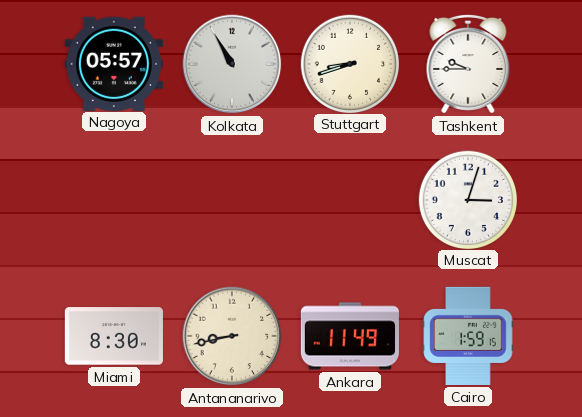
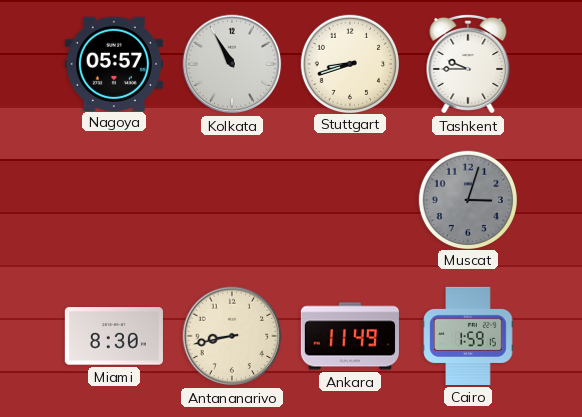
Muscat dial: white -> grey
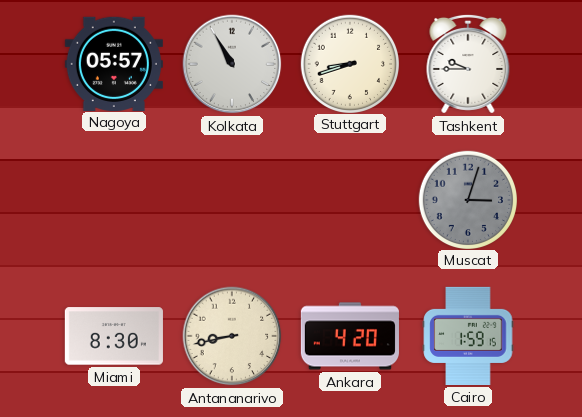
Ankara: 11:49 -> 4:20
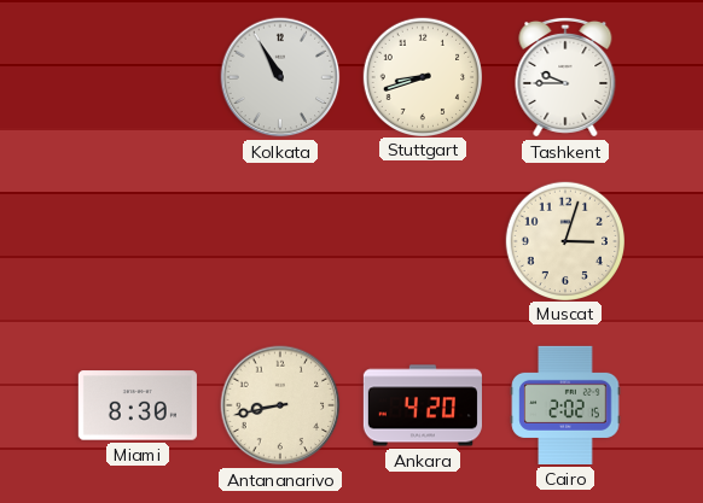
Nagoya: 05:57 -> none
Muscat dial: grey -> cream
Cairo: 1:59 -> 2:02
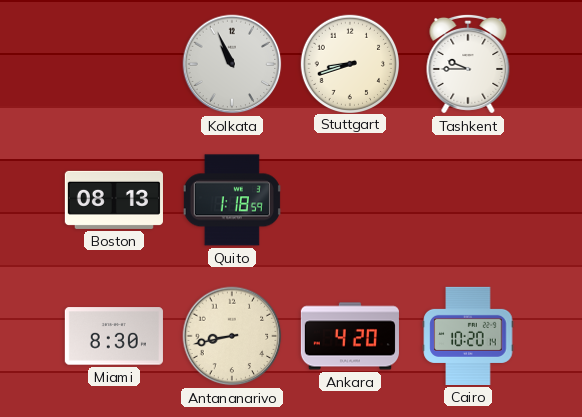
Kolkata: 10:55 -> 10:56
Boston: none -> 08:13
Quito: none -> 1:18
Muscat: 3:03 -> none
Cairo: 2:02 -> 10:20
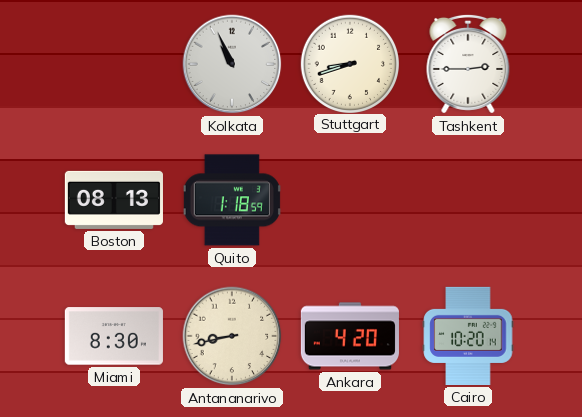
Tashkent: 9:45 -> 2:45
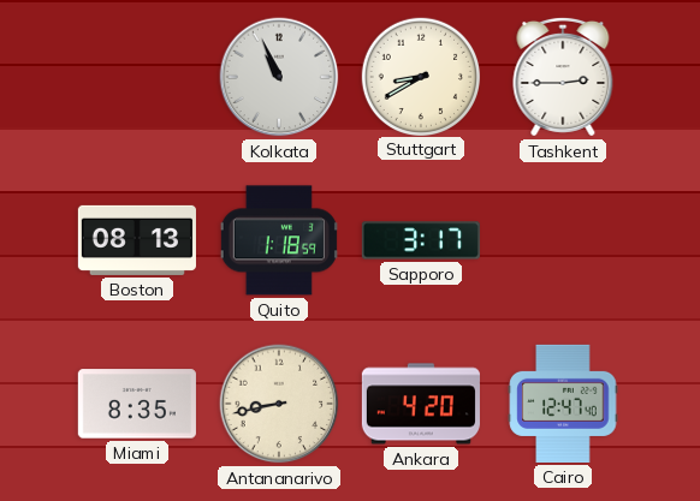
Stuttgart: 8:42 -> 8:40
Sapporo: none -> 3:17
Miami: 8:30 -> 8:35
Cairo: 10:20 -> 12:47
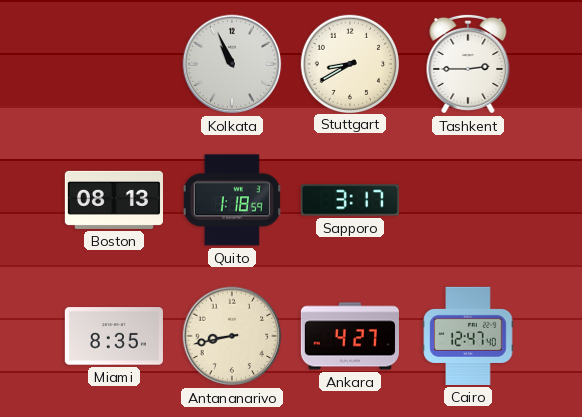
Ankara: 4:20 -> 4:27
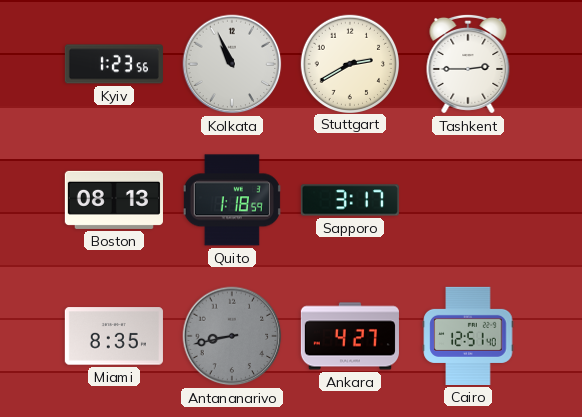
Kyiv: none -> 1:23
Stuttgart: 8:40 -> 2:40
Antananarivo dial: cream -> grey
Cairo: 12:47 -> 12:51
